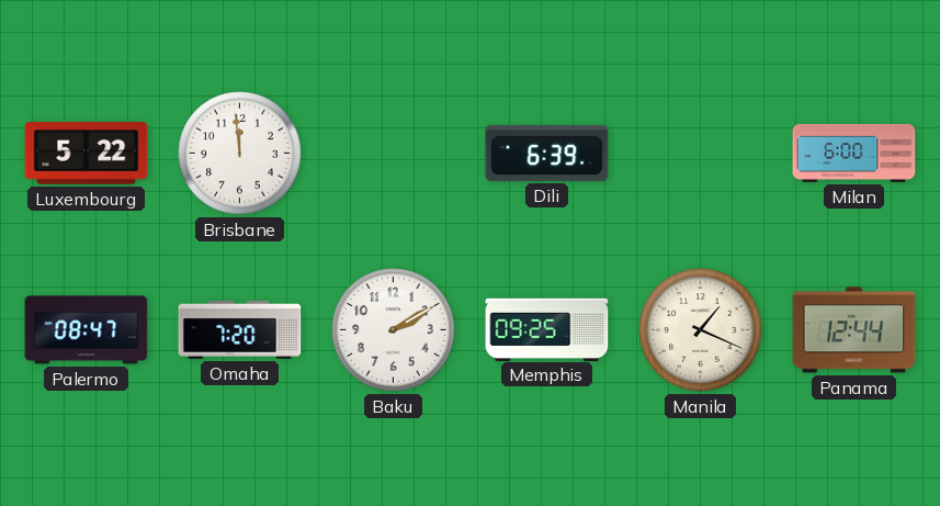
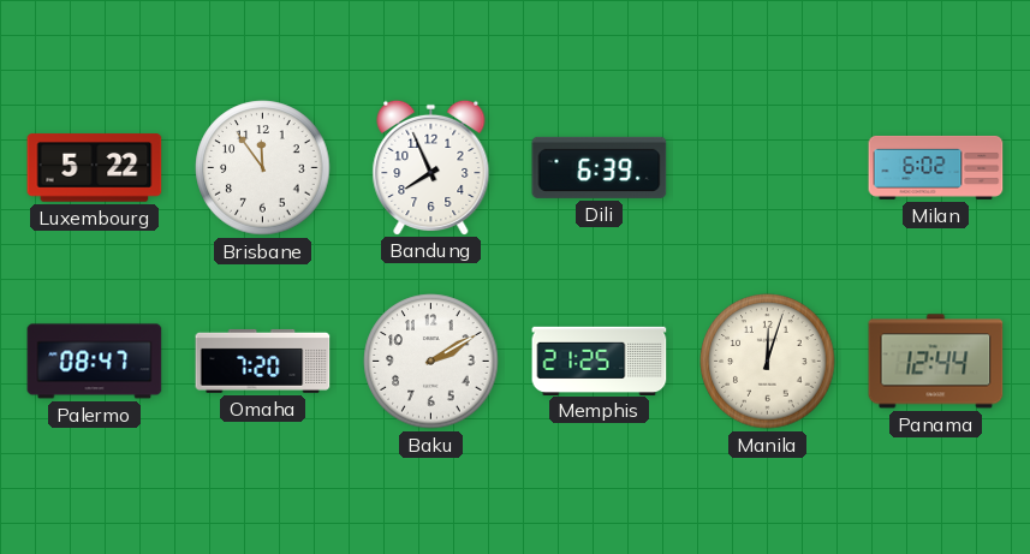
Brisbane: 11:59 -> 11:54
Bandung: none -> 7:56
Milan: 6:00 -> 6:02
Memphis: 09:25 -> 21:25
Manila: 1:19 -> 12:03
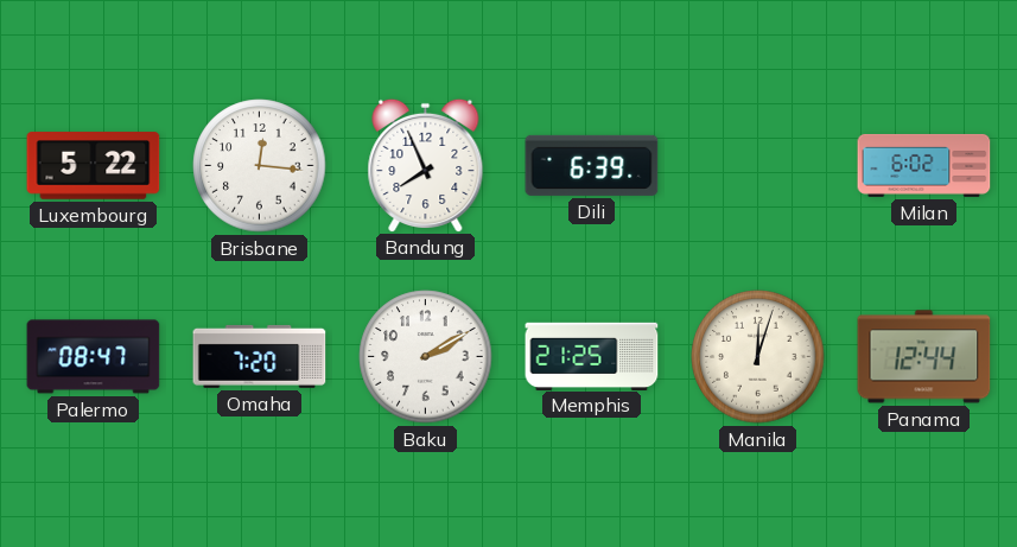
Brisbane: 11:54 -> 12:16
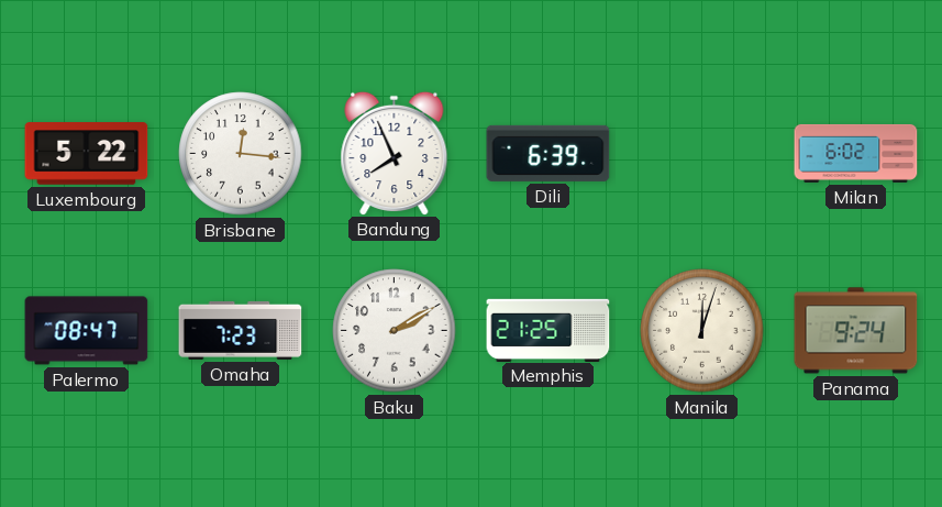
Omaha: 7:20 -> 7:23
Panama: 12:44 -> 9:24
